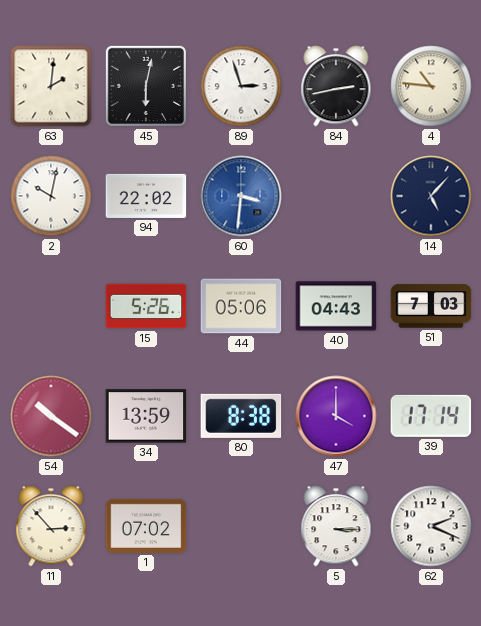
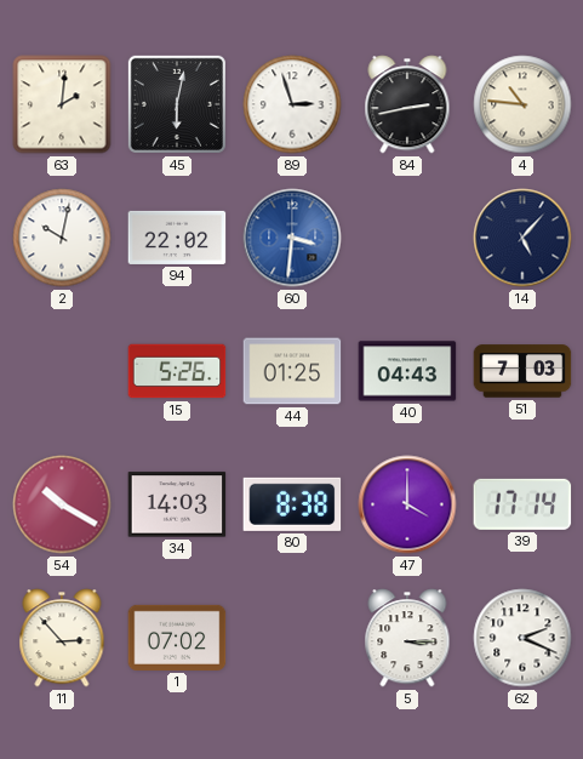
44: 05:06 -> 01:25
54: 10:21 -> 10:20
34: 13:59 -> 14:03
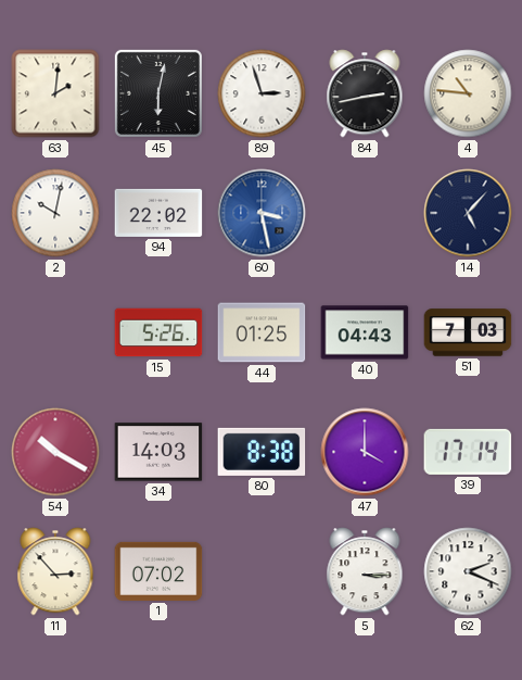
60: 3:31 -> 3:28
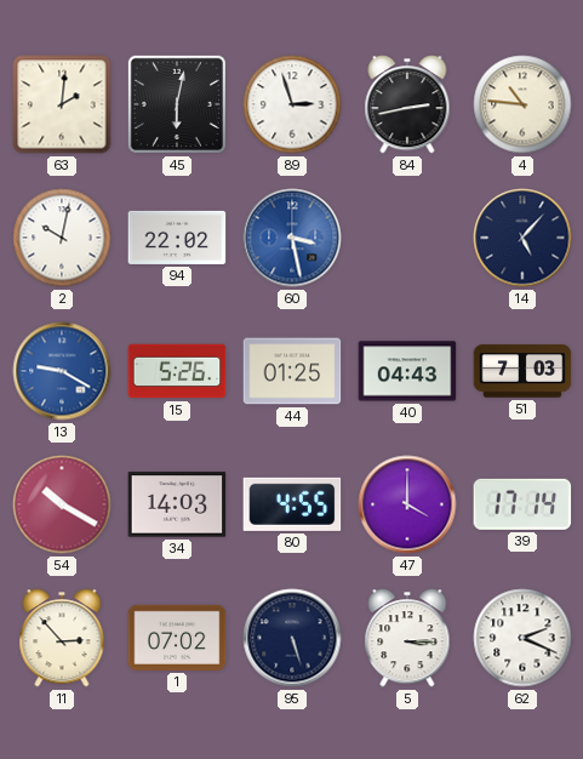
13: none -> 9:20
80: 8:38 -> 4:55
95: none -> 5:27
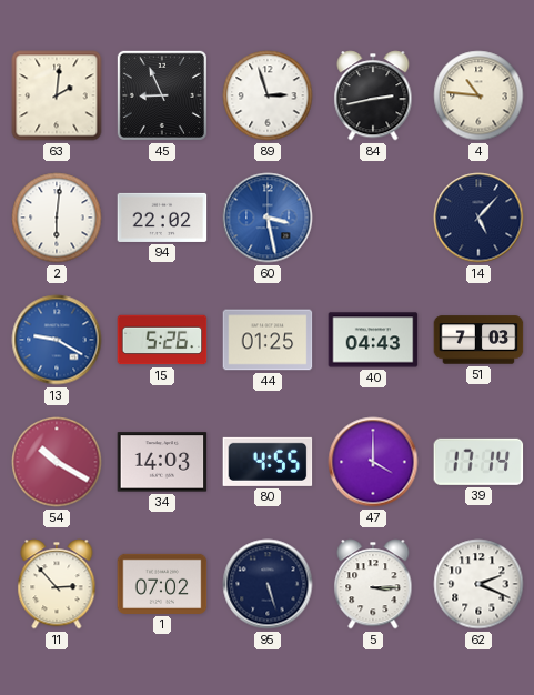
45: 6:02 -> 8:56
2: 10:02 -> 6:01
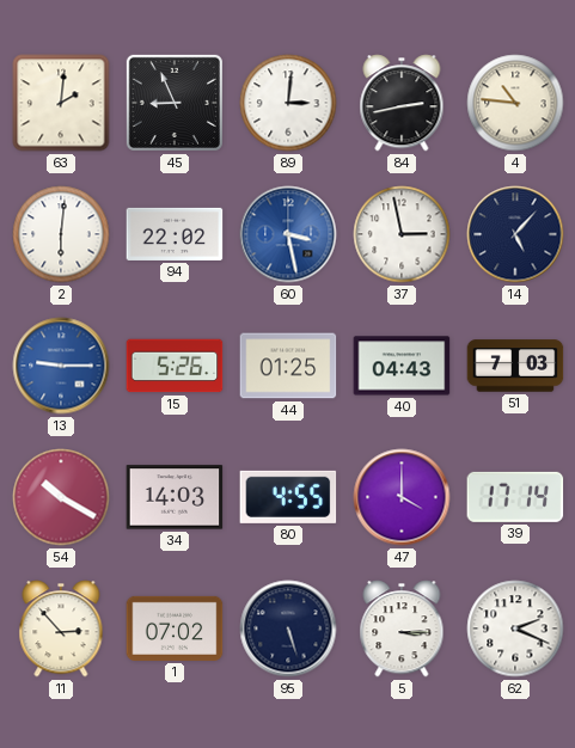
89: 2:57 -> 3:01
37: none -> 2:58
13: 9:20 -> 9:15
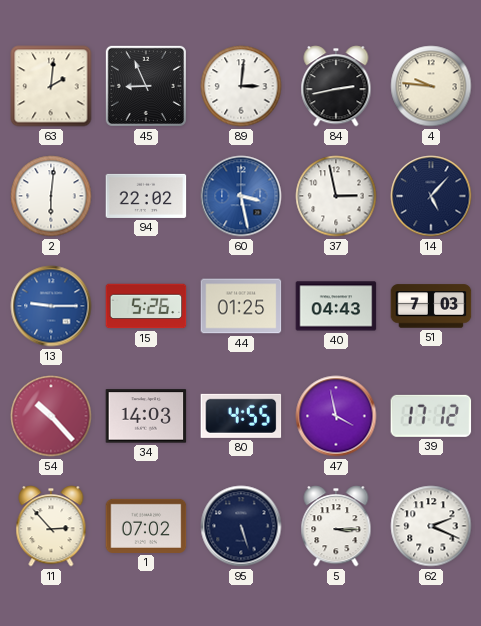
4: 10:46 -> 9:46
54: 10:20 -> 10:23
47: 4:00 -> 3:58
39: 17:14 -> 17:12
